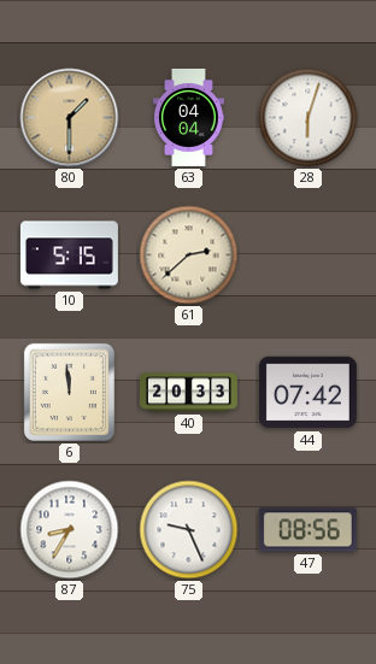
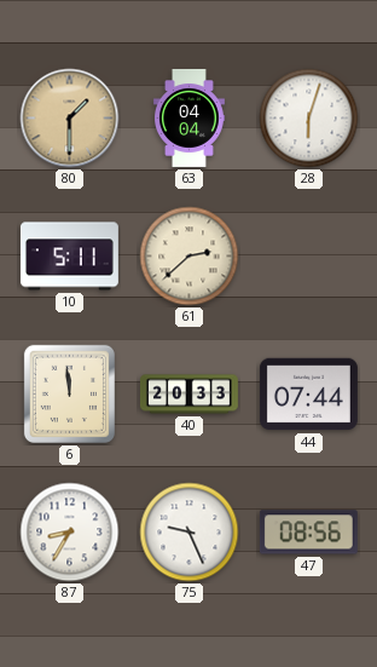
10: 5:15 -> 5:11
44: 07:42 -> 07:44
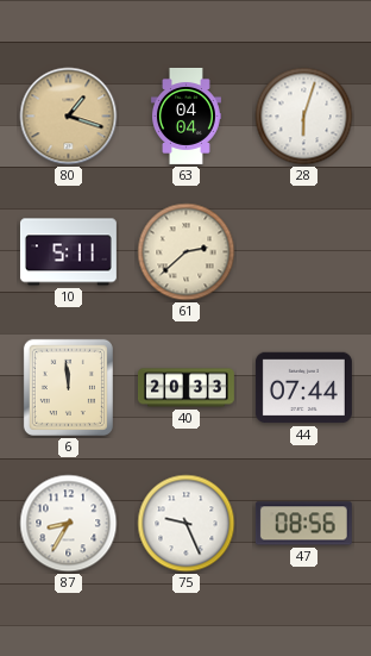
80: 1:30 -> 1:18
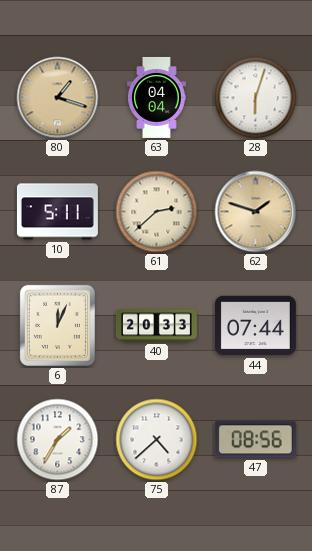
62: none -> 1:48
6: 11:59 -> 12:04
87: 8:35 -> 1:35
75: 9:26 -> 4:38
